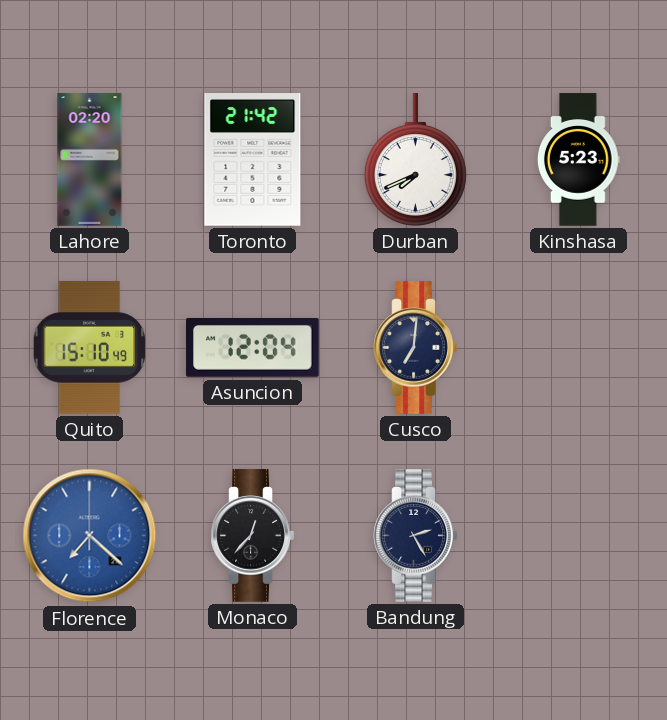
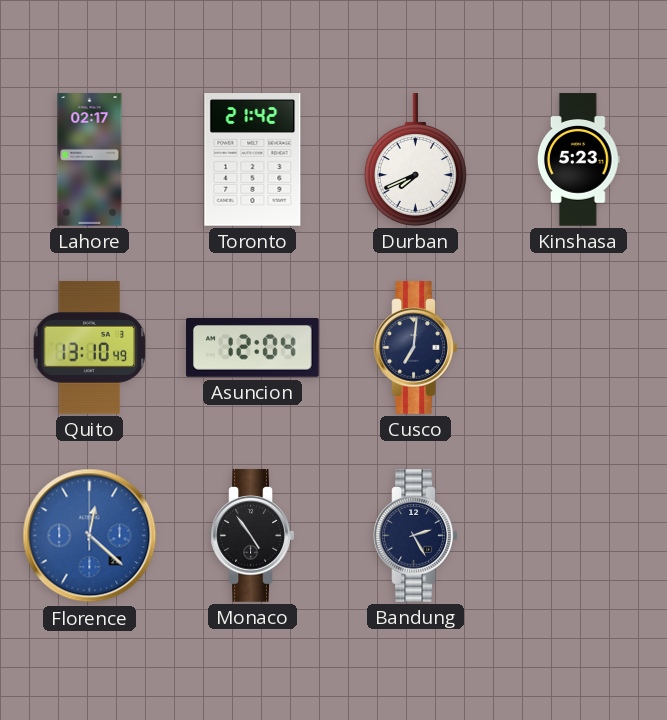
Lahore: 02:20 -> 02:17
Quito: 15:10 -> 13:10
Florence: 7:22 -> 12:22
Monaco: 12:37 -> 4:54
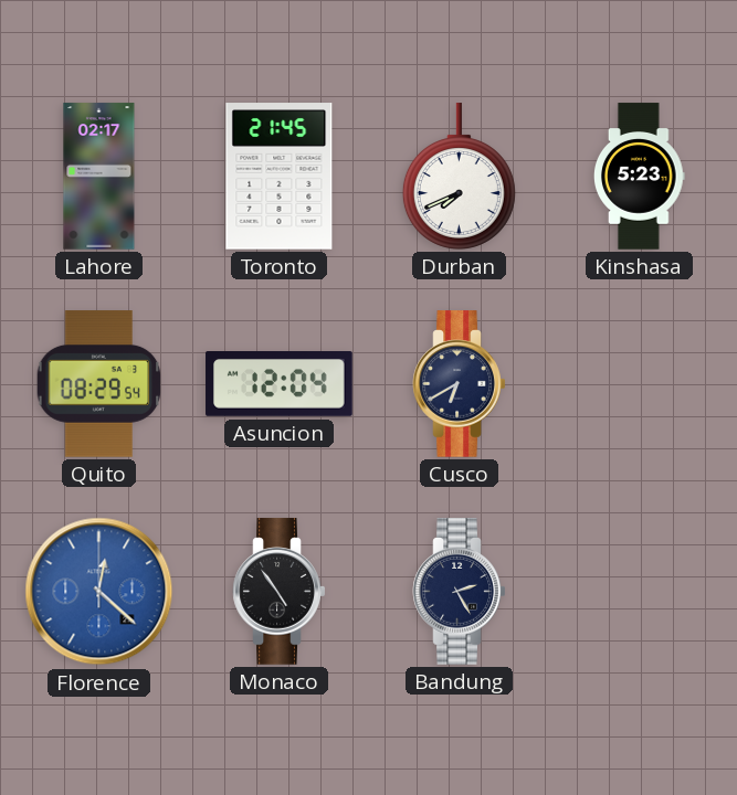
Toronto: 21:42 -> 21:45
Quito: 13:10 -> 08:29
Cusco: 7:01 -> 6:40
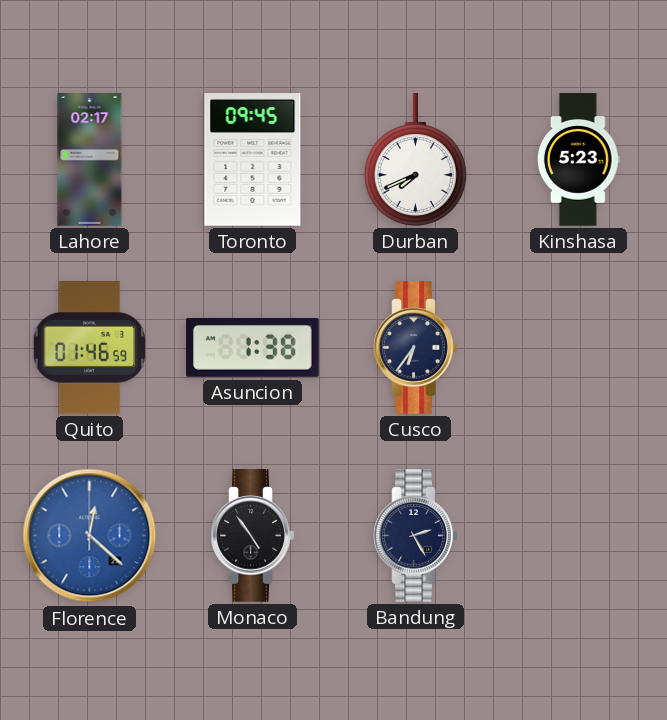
Toronto: 21:45 -> 09:45
Quito: 08:29 -> 01:46
Asuncion: 12:04 -> 1:38
Cusco: 6:40 -> 6:36
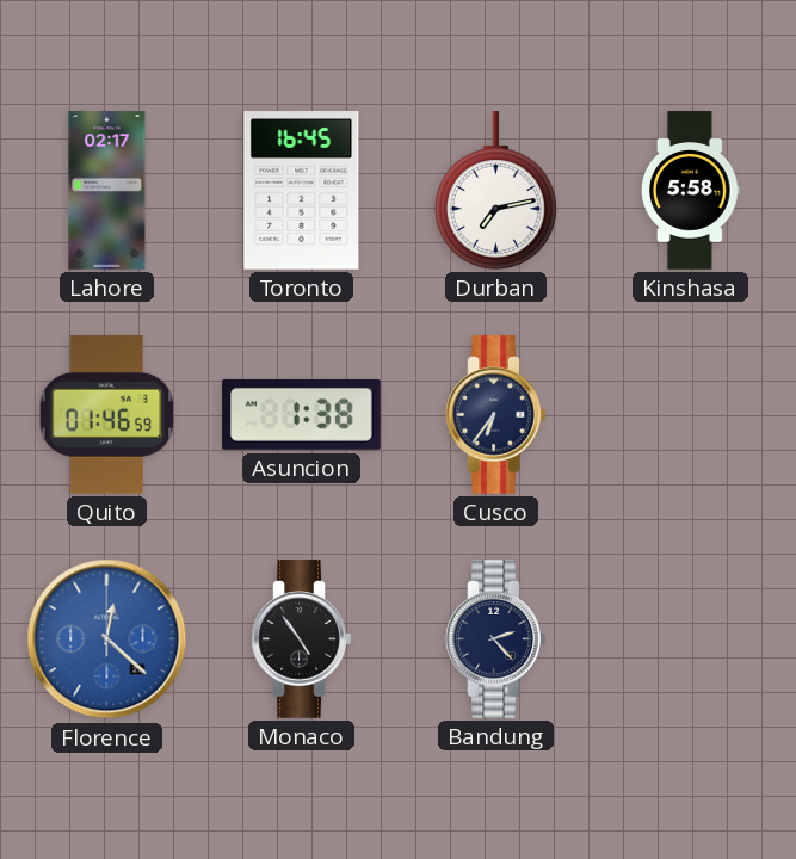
Toronto: 09:45 -> 16:45
Durban: 7:41 -> 7:13
Kinshasa: 5:23 -> 5:58
Bandung: 2:25 -> 2:23
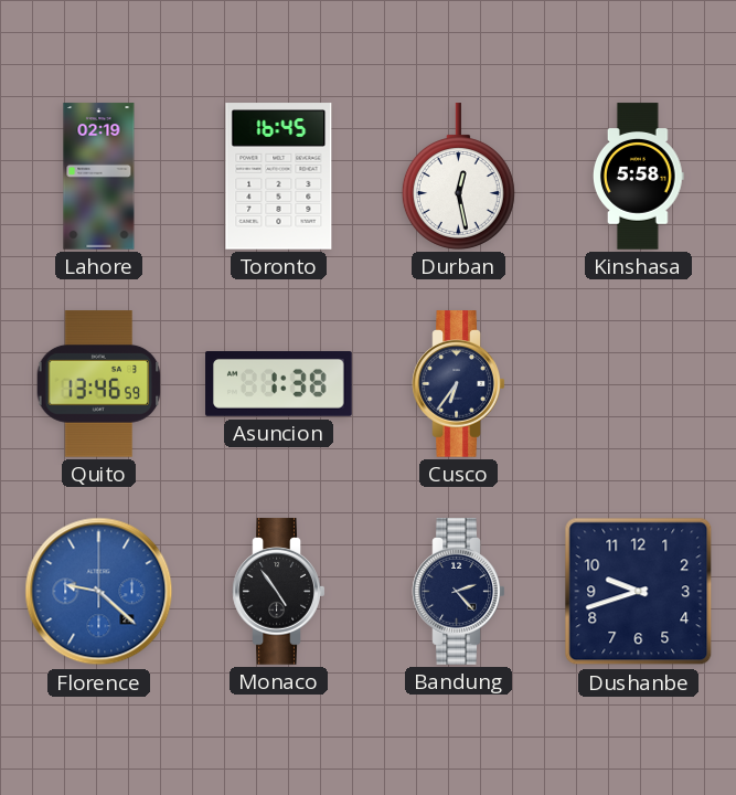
Lahore: 02:17 -> 02:19
Durban: 7:13 -> 12:28
Quito: 01:46 -> 13:46
Florence: 12:22 -> 9:22
Dushanbe: none -> 9:42
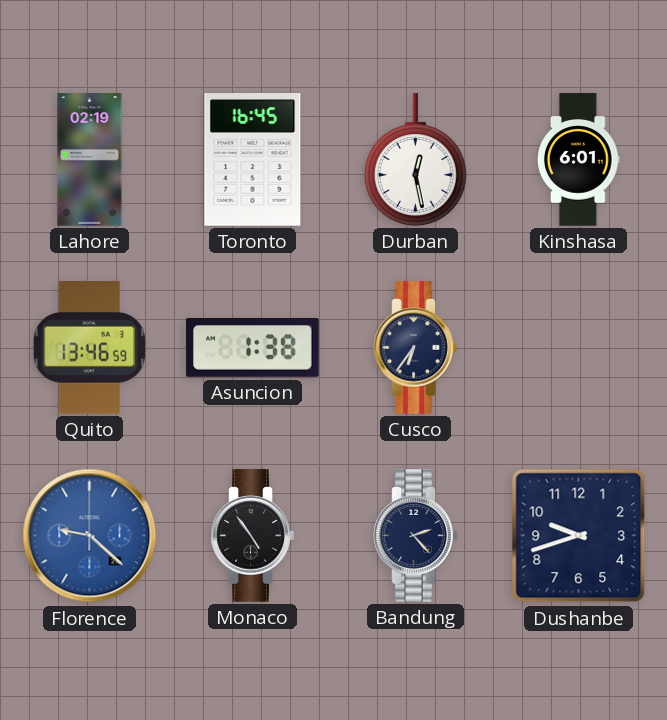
Kinshasa: 5:58 -> 6:01
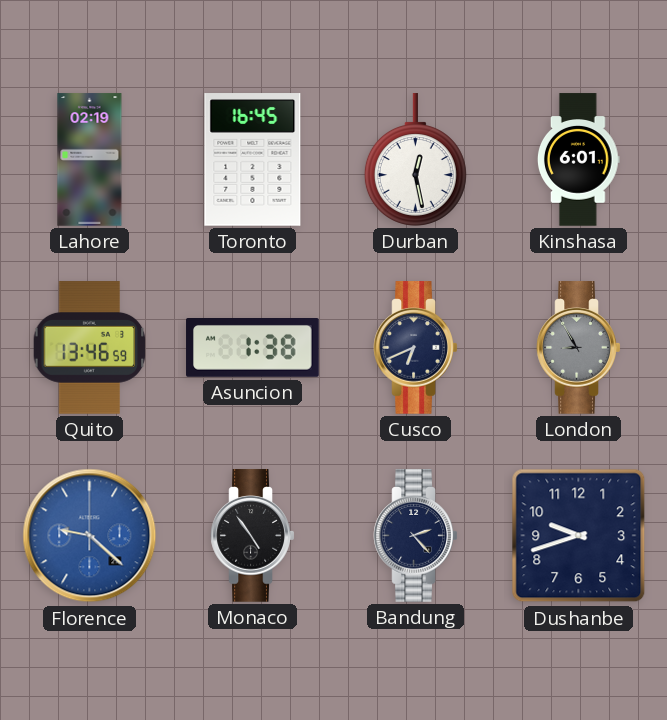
Cusco: 6:36 -> 6:41
London: none -> 8:55
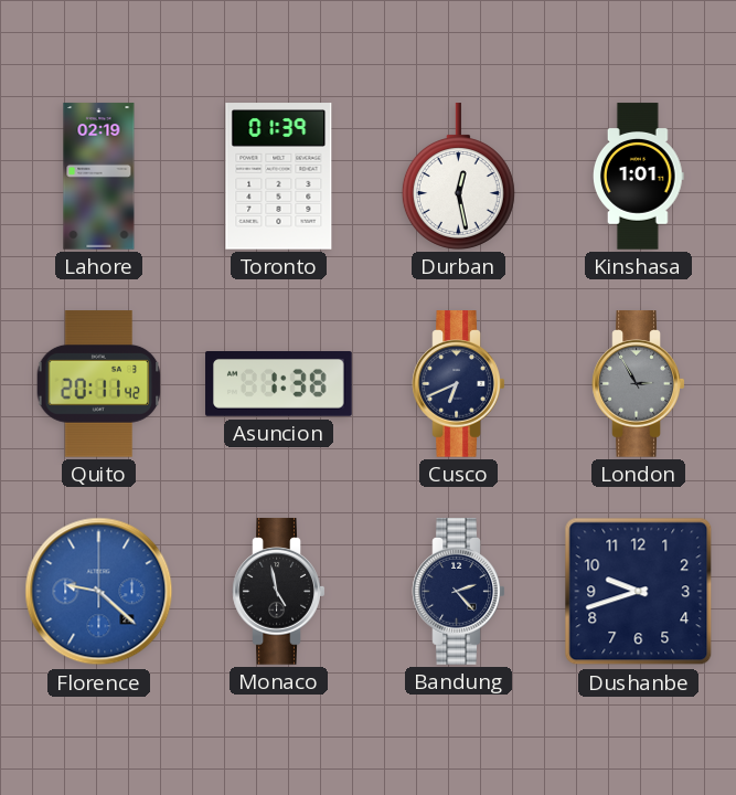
Toronto: 16:45 -> 01:39
Kinshasa: 6:01 -> 1:01
Quito: 13:46 -> 20:11
London: 8:55 -> 2:55
Monaco: 4:54 -> 4:58
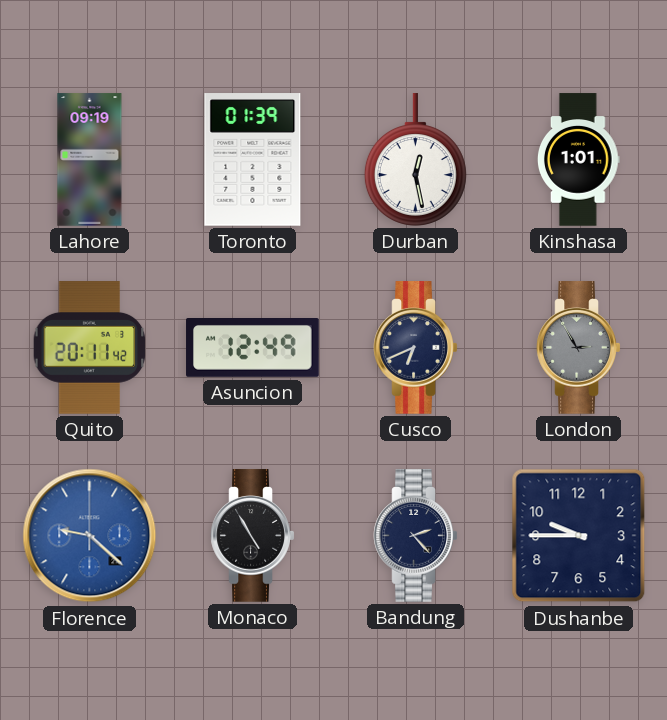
Lahore: 02:19 -> 09:19
Asuncion: 1:38 -> 12:49
Monaco: 4:58 -> 4:55
Dushanbe: 9:42 -> 9:45
